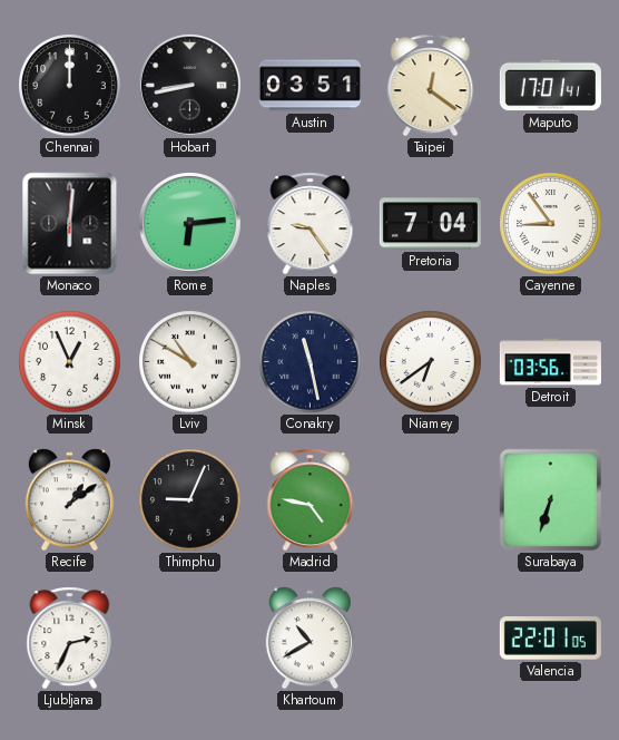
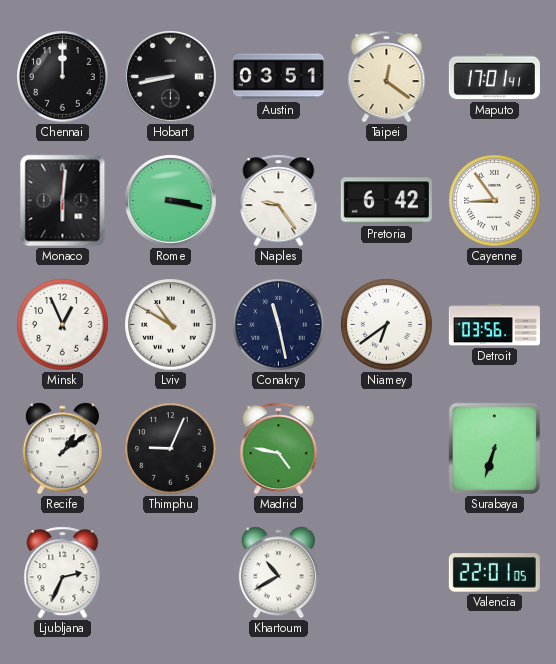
Rome: 6:14 -> 3:17
Pretoria: 7:04 -> 6:42
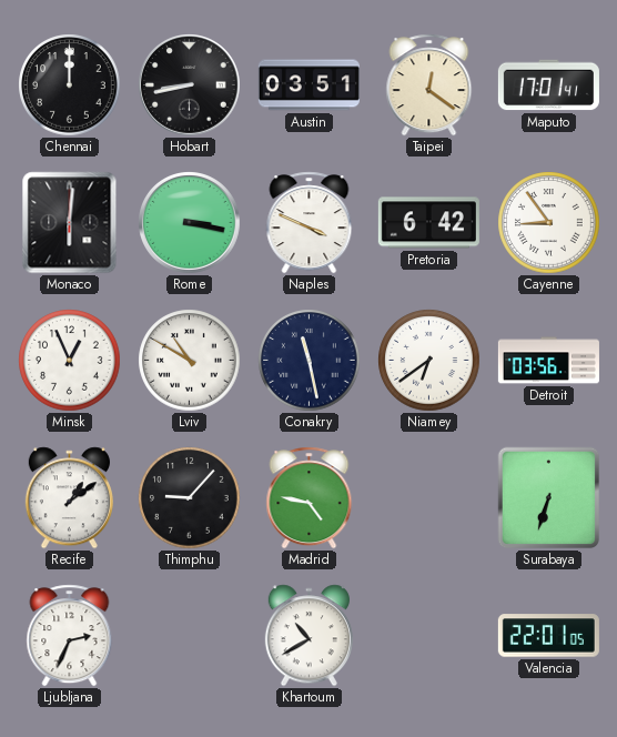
Naples: 9:24 -> 3:49
Thimphu: 9:04 -> 9:07
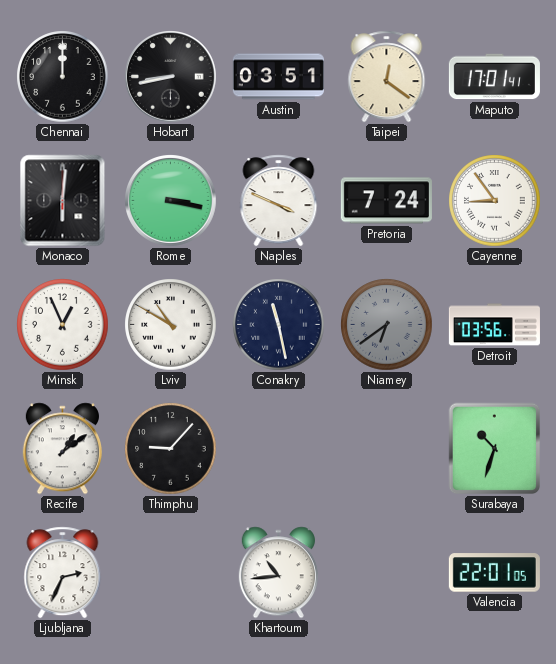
Pretoria: 6:42 -> 7:24
Niamey dial: white -> grey
Madrid: 4:47 -> none
Surabaya: 6:33 -> 10:33
Khartoum: 10:40 -> 10:44
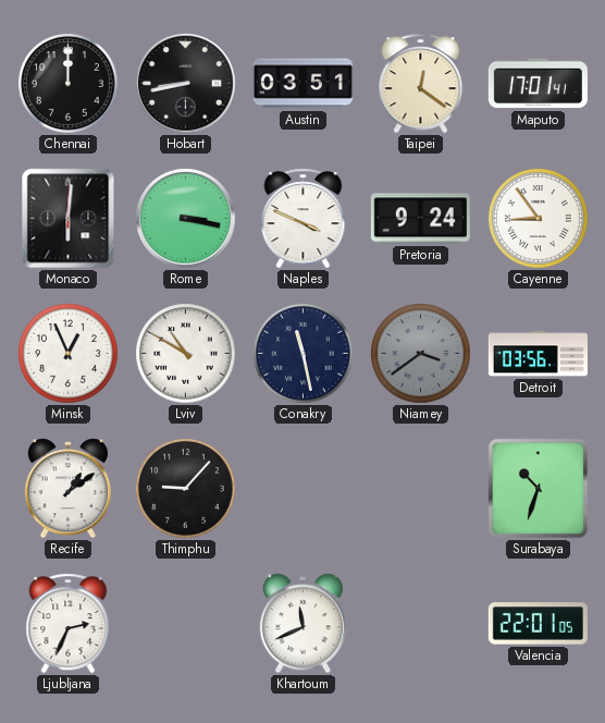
Pretoria: 7:24 -> 9:24
Niamey: 6:39 -> 3:39
Khartoum: 10:44 -> 11:41
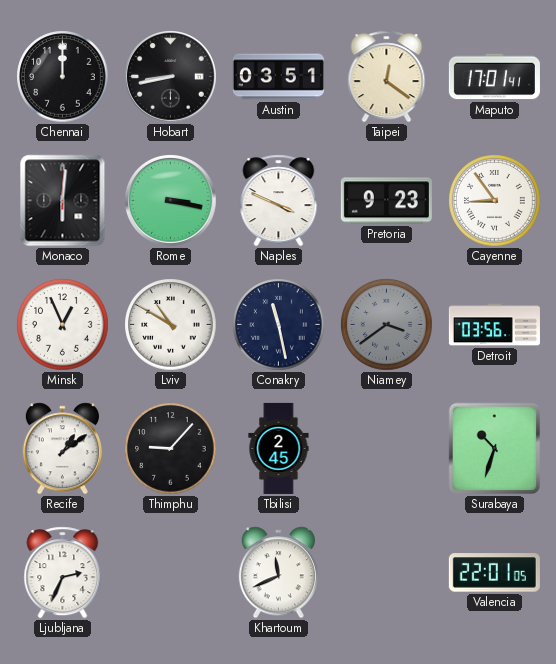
Pretoria: 9:24 -> 9:23
Tbilisi: none -> 2:45
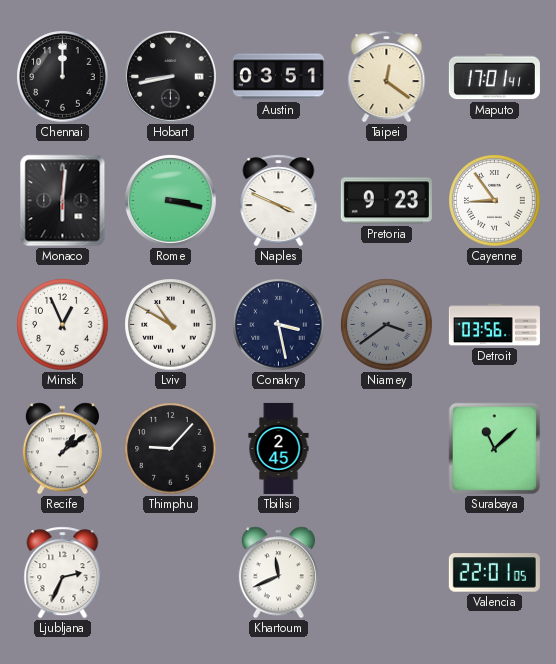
Conakry: 11:28 -> 3:28
Surabaya: 10:33 -> 11:08
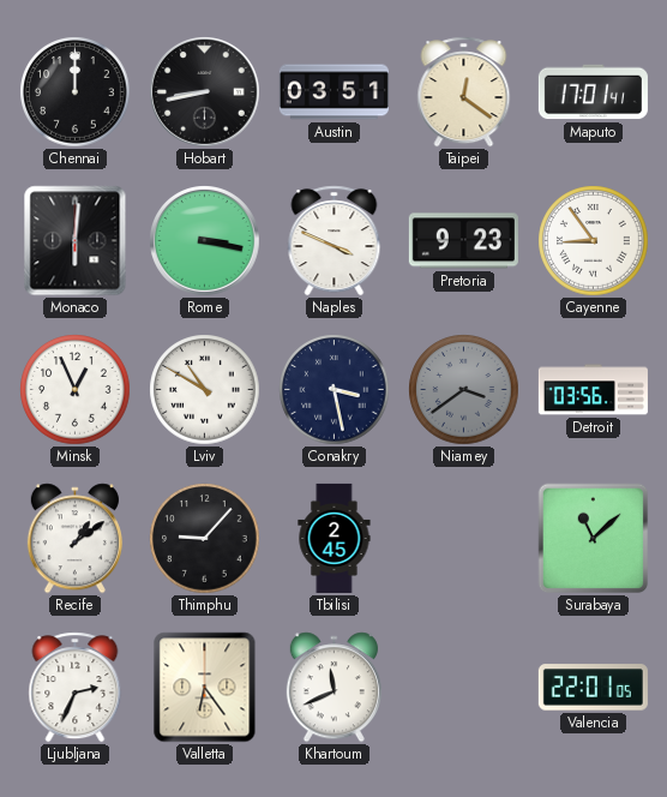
Valletta: none -> 6:24
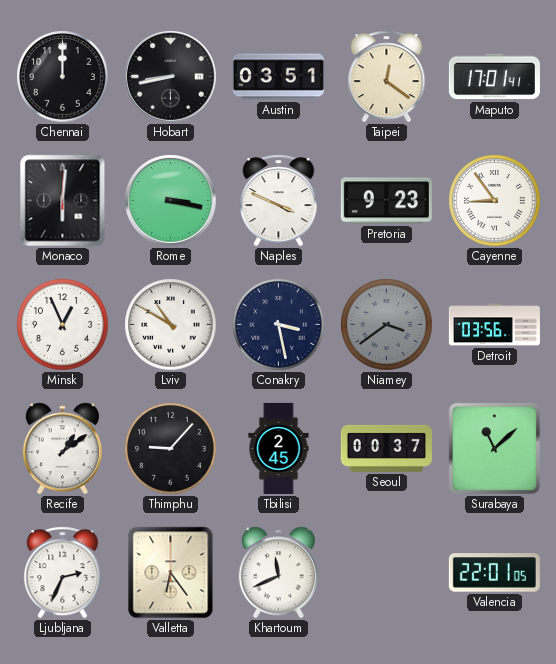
Seoul: none -> 00:37
